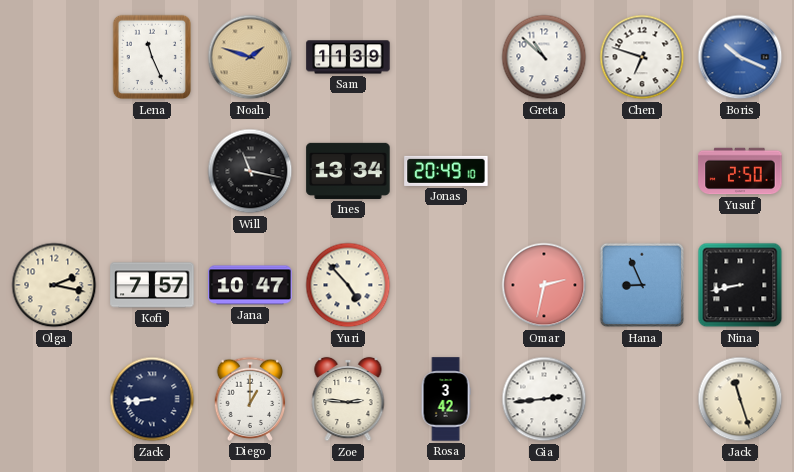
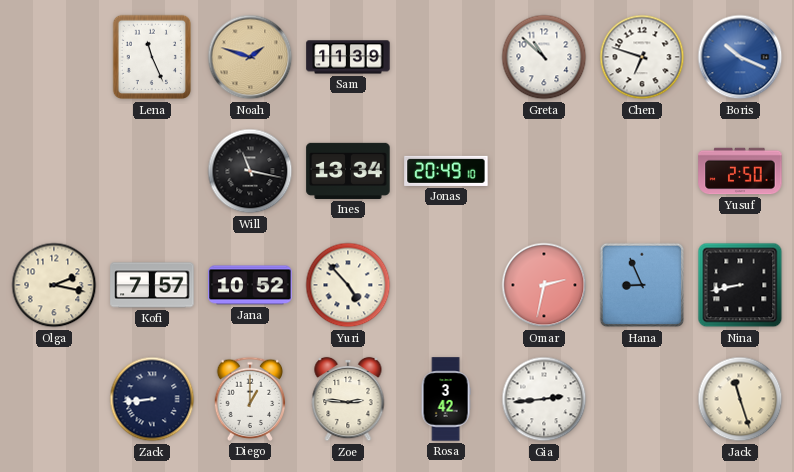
Jana: 10:47 -> 10:52
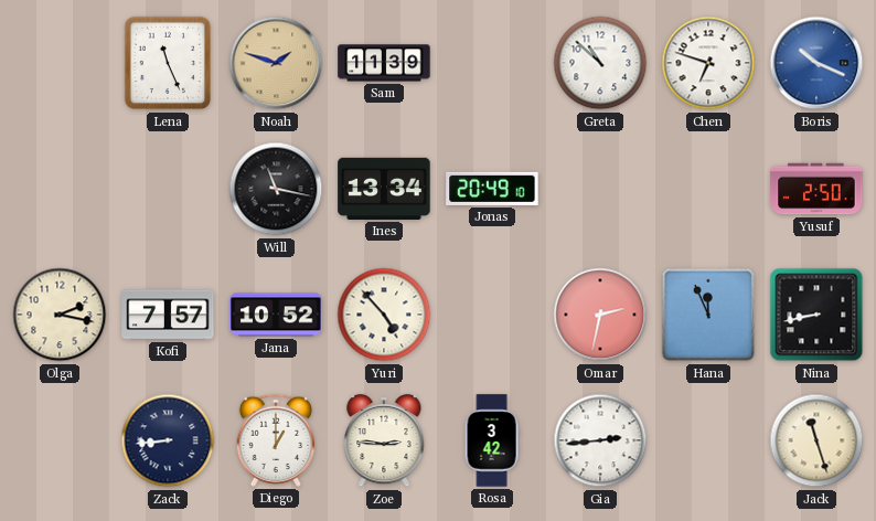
Hana: 8:56 -> 11:56
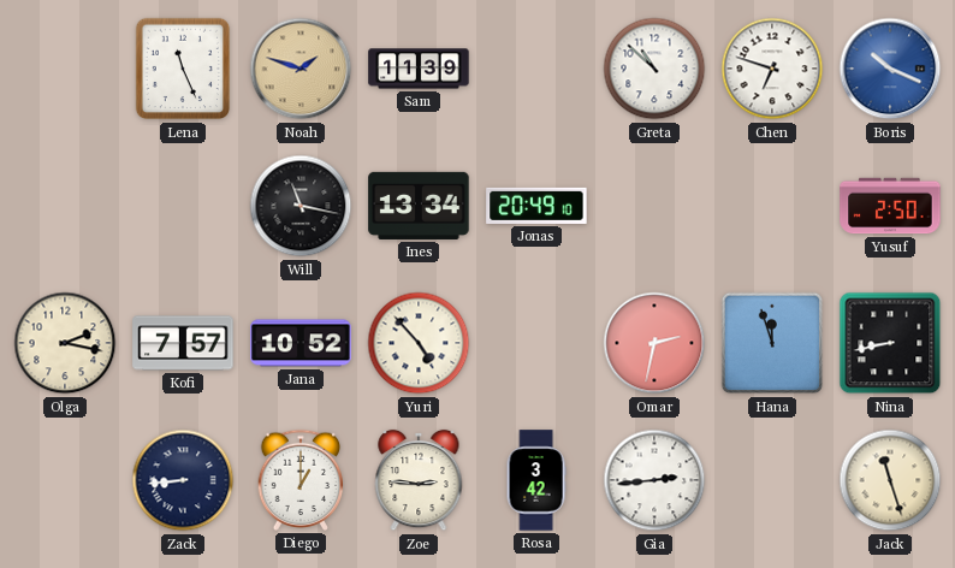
Hana: 11:56 -> 11:57
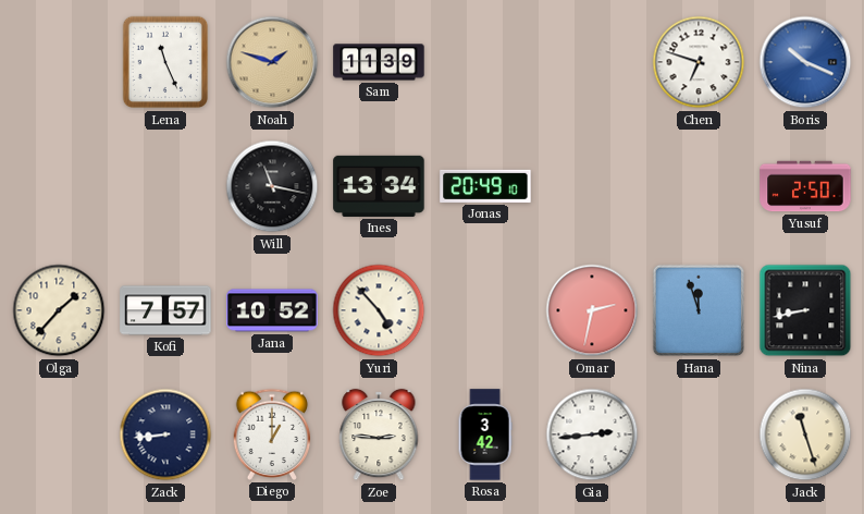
Greta: 10:52 -> none
Olga: 2:17 -> 1:37
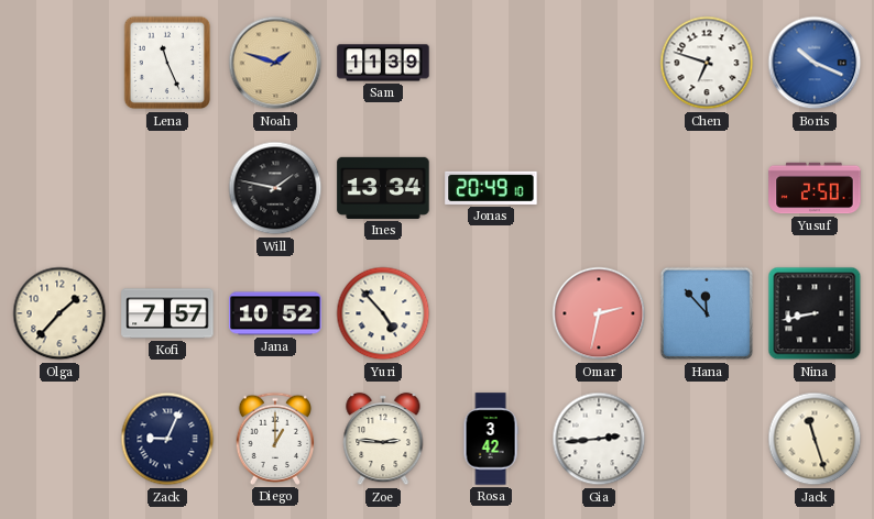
Will: 11:17 -> 1:47
Hana: 11:57 -> 11:53
Zack: 8:44 -> 9:04
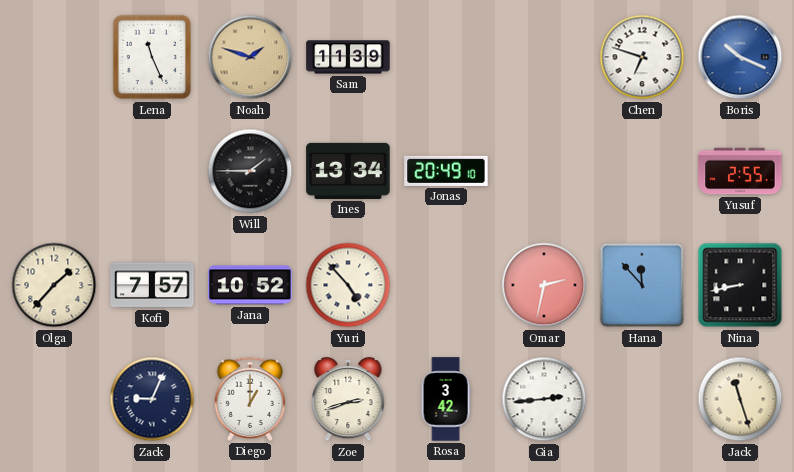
Will: 1:47 -> 1:45
Yusuf: 2:50 -> 2:55
Zoe: 2:46 -> 2:42
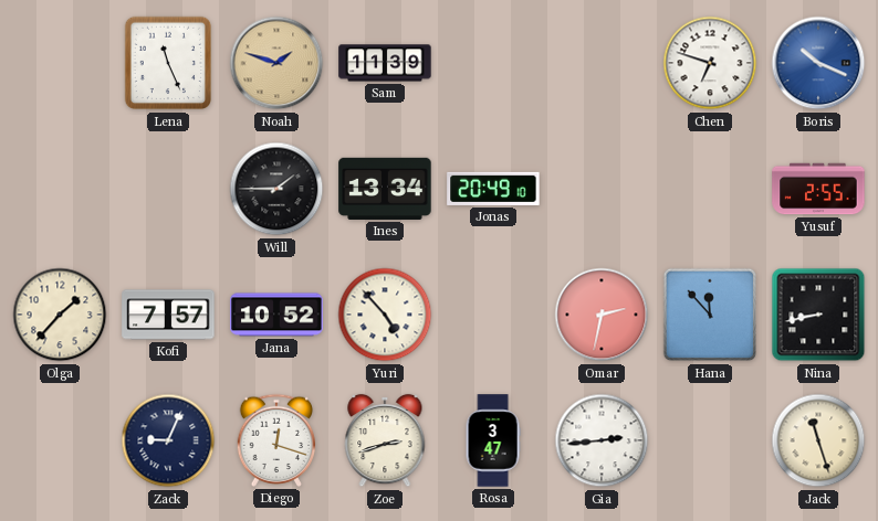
Diego: 1:00 -> 12:18
Rosa: 3:42 -> 3:47
